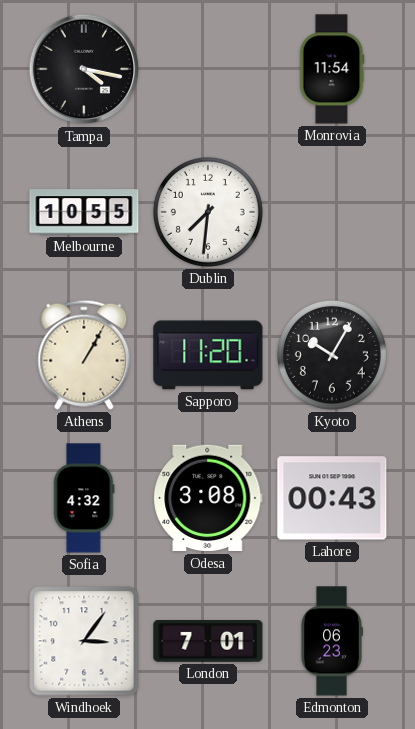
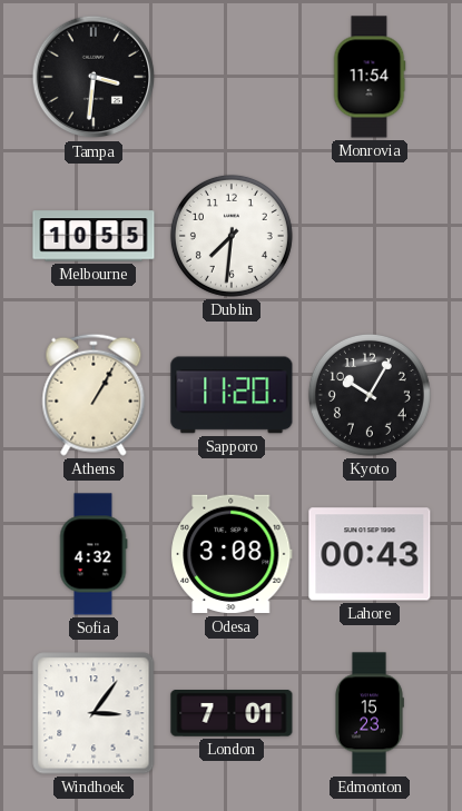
Tampa: 4:17 -> 3:31
Edmonton: 06:23 -> 15:23
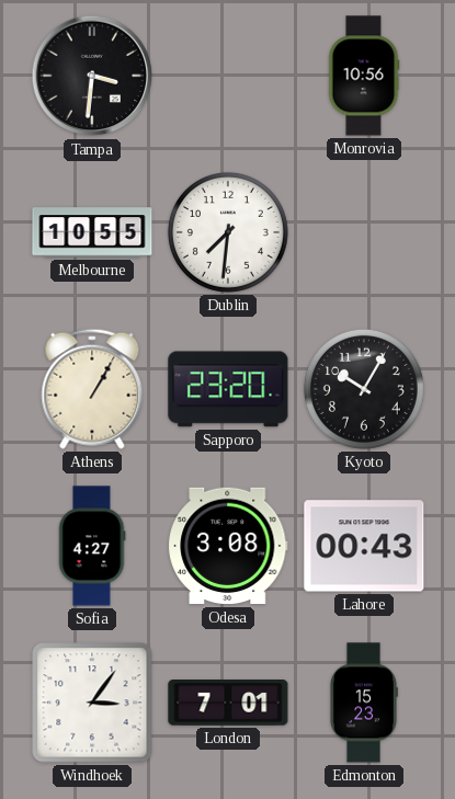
Monrovia: 11:54 -> 10:56
Sapporo: 11:20 -> 23:20
Sofia: 4:32 -> 4:27
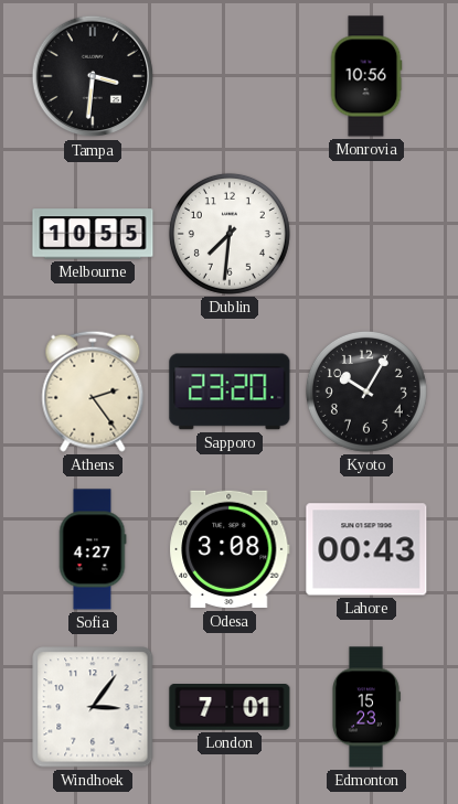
Athens: 1:05 -> 2:24
